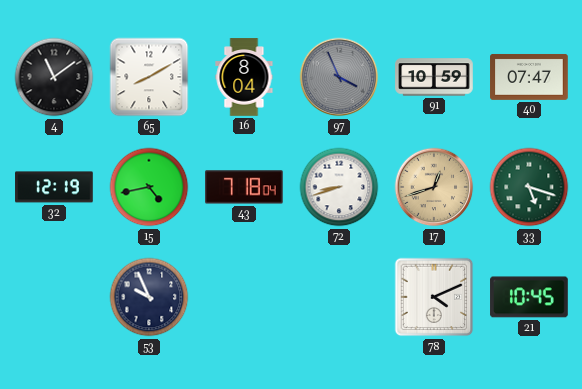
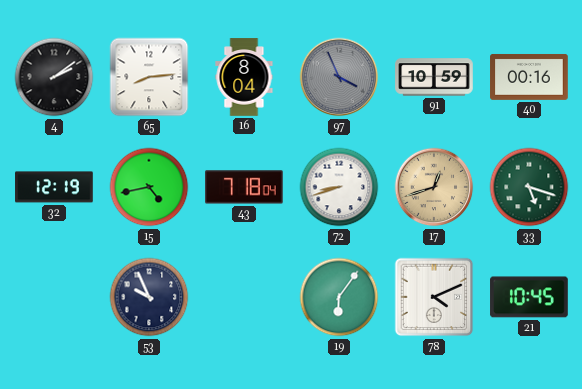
4: 11:09 -> 2:09
65: 8:10 -> 8:14
40: 07:47 -> 00:16
19: none -> 6:06
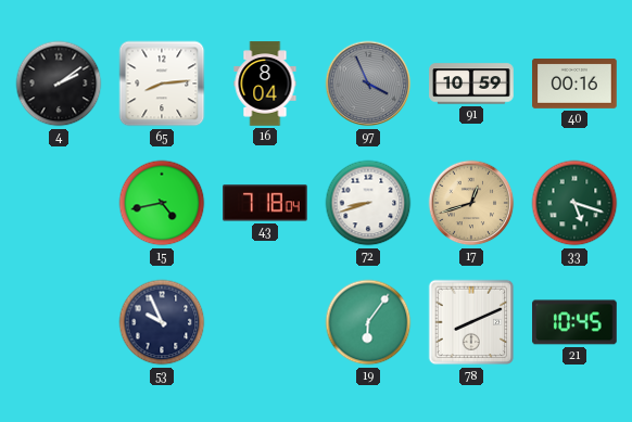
32: 12:19 -> none
78: 4:11 -> 8:11
